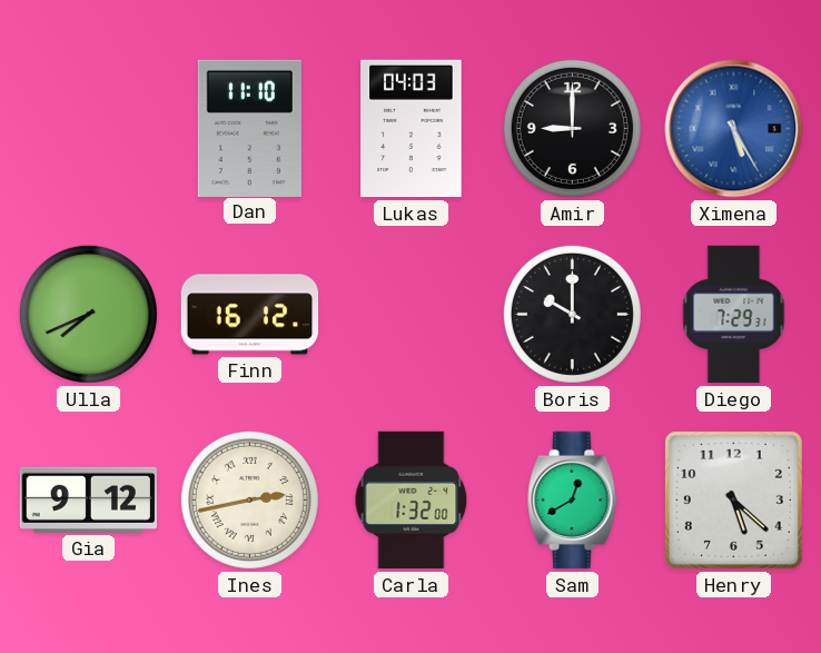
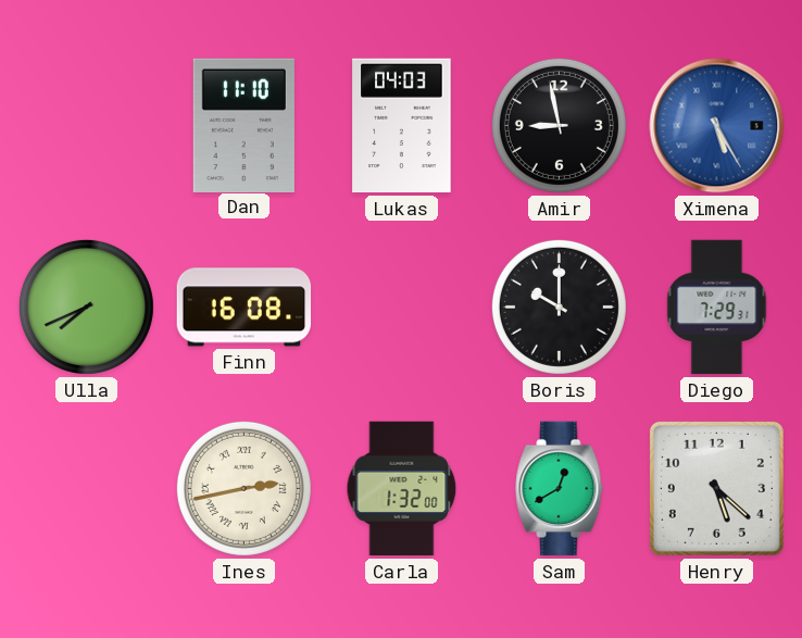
Amir: 9:00 -> 8:58
Finn: 16:12 -> 16:08
Gia: 9:12 -> none
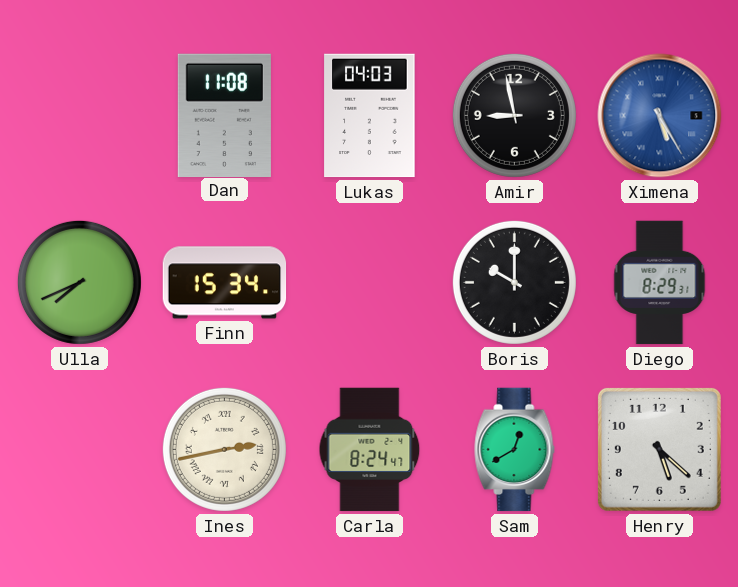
Dan: 11:10 -> 11:08
Finn: 16:08 -> 15:34
Diego: 7:29 -> 8:29
Carla: 1:32 -> 8:24
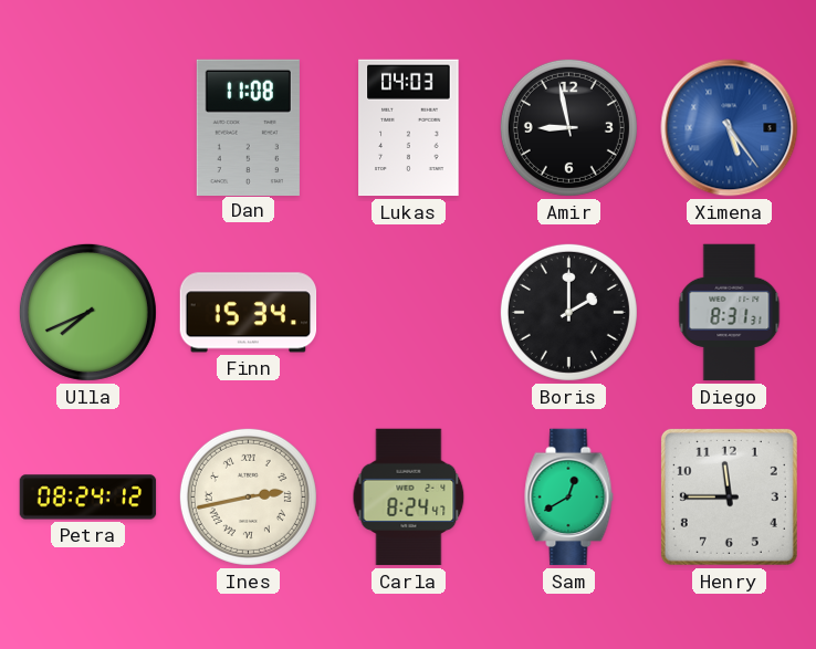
Ximena: 5:25 -> 5:24
Boris: 10:00 -> 2:00
Diego: 8:29 -> 8:31
Petra: none -> 08:24
Henry: 5:22 -> 11:45
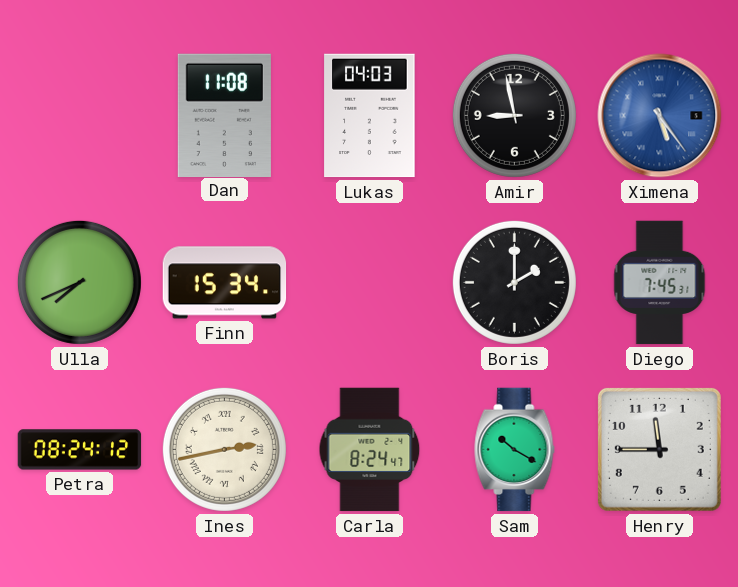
Diego: 8:31 -> 7:45
Sam: 12:40 -> 10:20
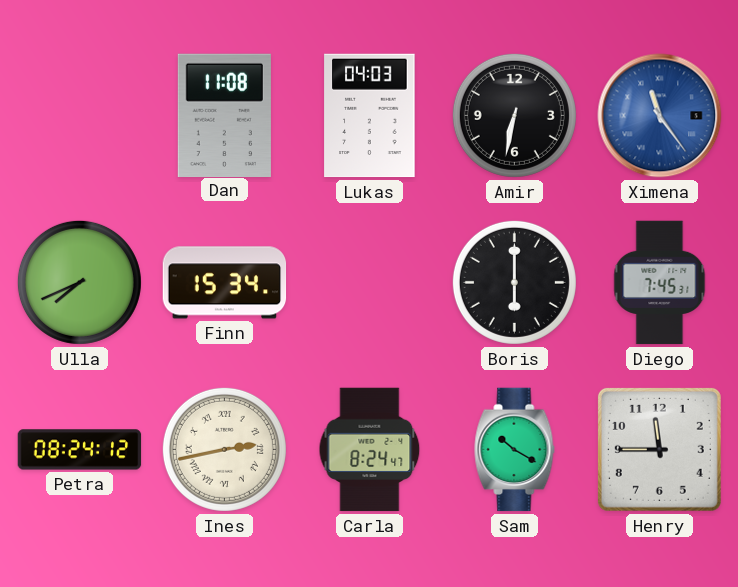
Amir: 8:58 -> 6:32
Ximena: 5:24 -> 11:24
Boris: 2:00 -> 6:00
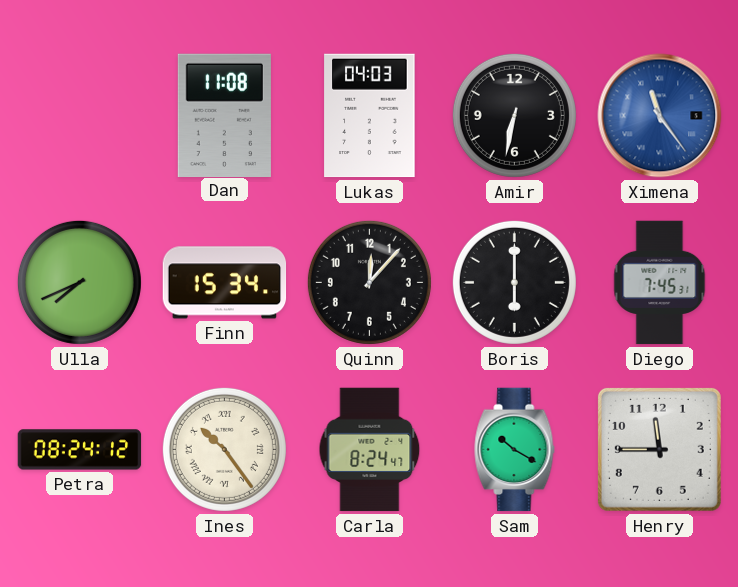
Quinn: none -> 12:07
Ines: 2:43 -> 10:24
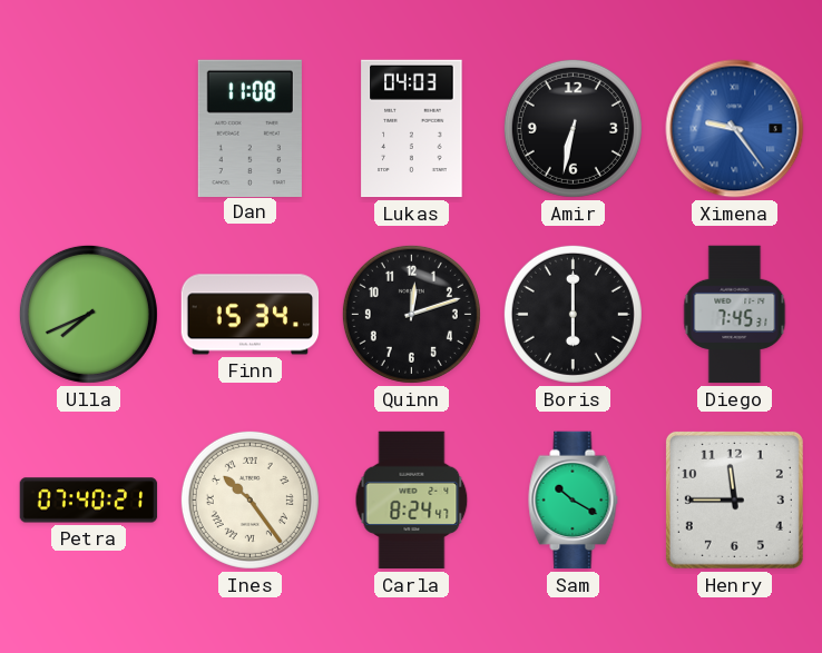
Ximena: 11:24 -> 9:24
Quinn: 12:07 -> 12:12
Petra: 08:24 -> 07:40
